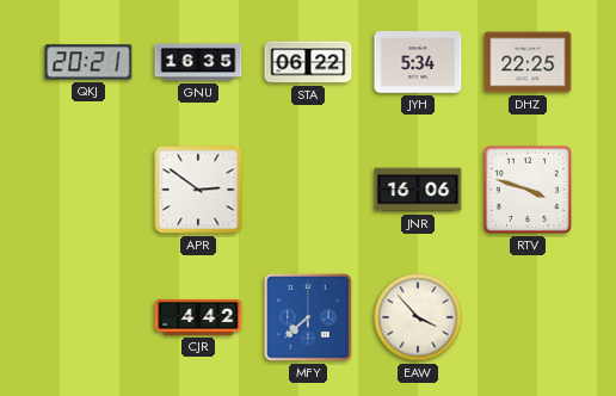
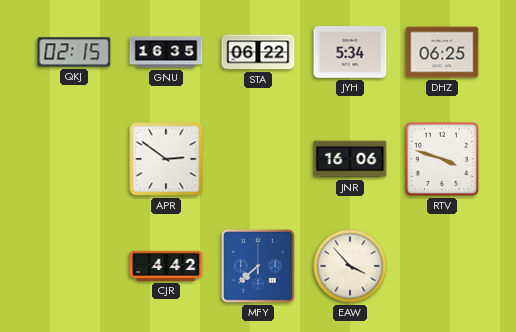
QKJ: 20:21 -> 02:15
DHZ: 22:25 -> 06:25
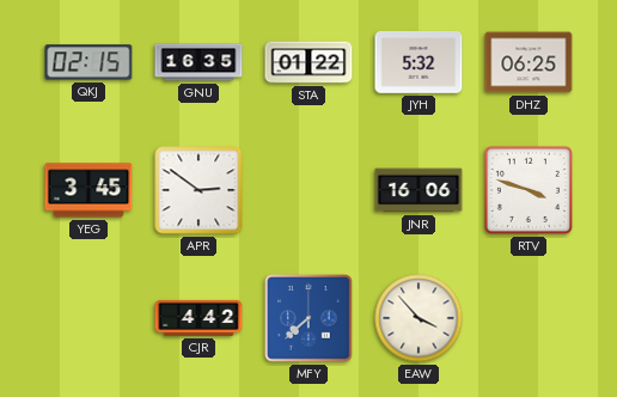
STA: 06:22 -> 01:22
JYH: 5:34 -> 5:32
YEG: none -> 3:45
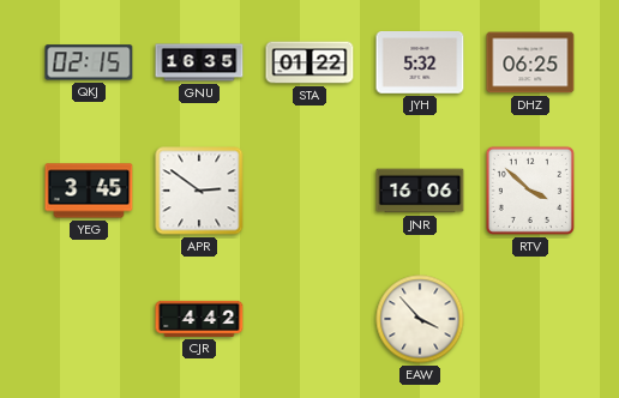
RTV: 3:48 -> 3:52
MFY: 7:38 -> none
